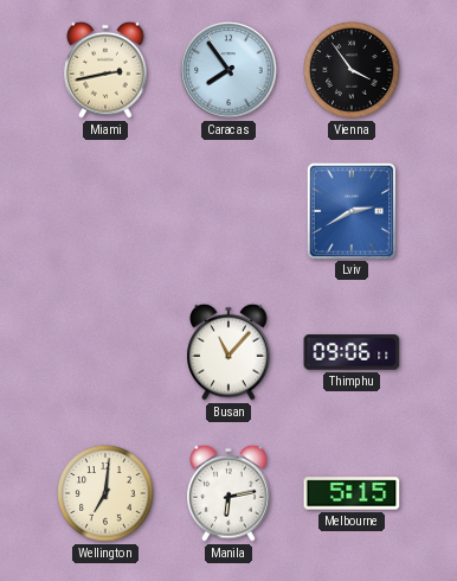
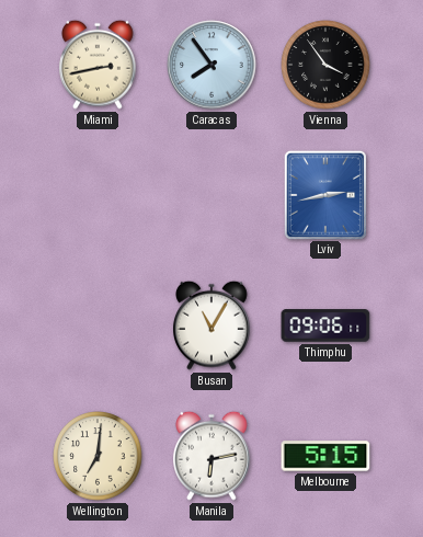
Lviv: 2:40 -> 2:43
Busan: 11:07 -> 11:05
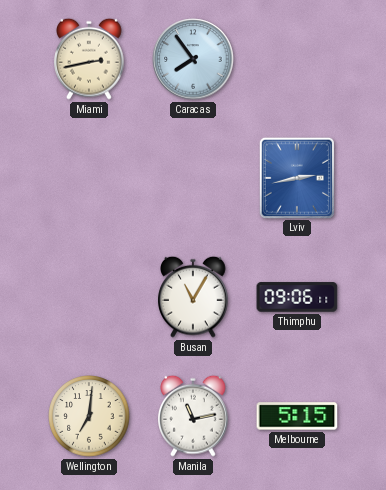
Vienna: 3:54 -> none
Manila: 6:13 -> 11:13
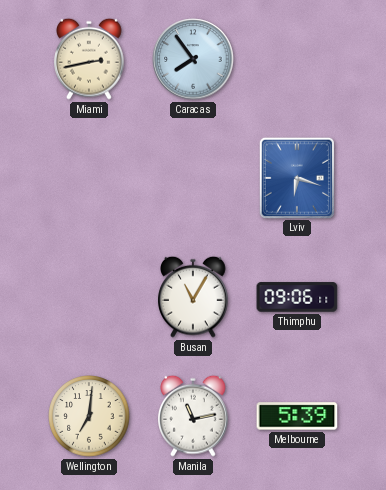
Lviv: 2:43 -> 6:18
Melbourne: 5:15 -> 5:39
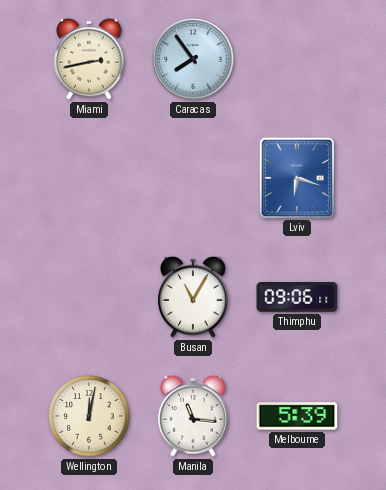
Wellington: 7:01 -> 12:02
Manila: 11:13 -> 11:16
